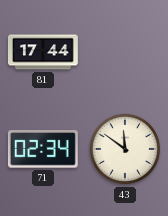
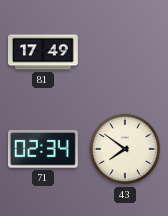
81: 17:44 -> 17:49
43: 11:51 -> 7:51
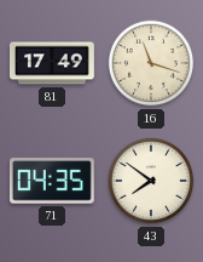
16: none -> 11:18
71: 02:34 -> 04:35
